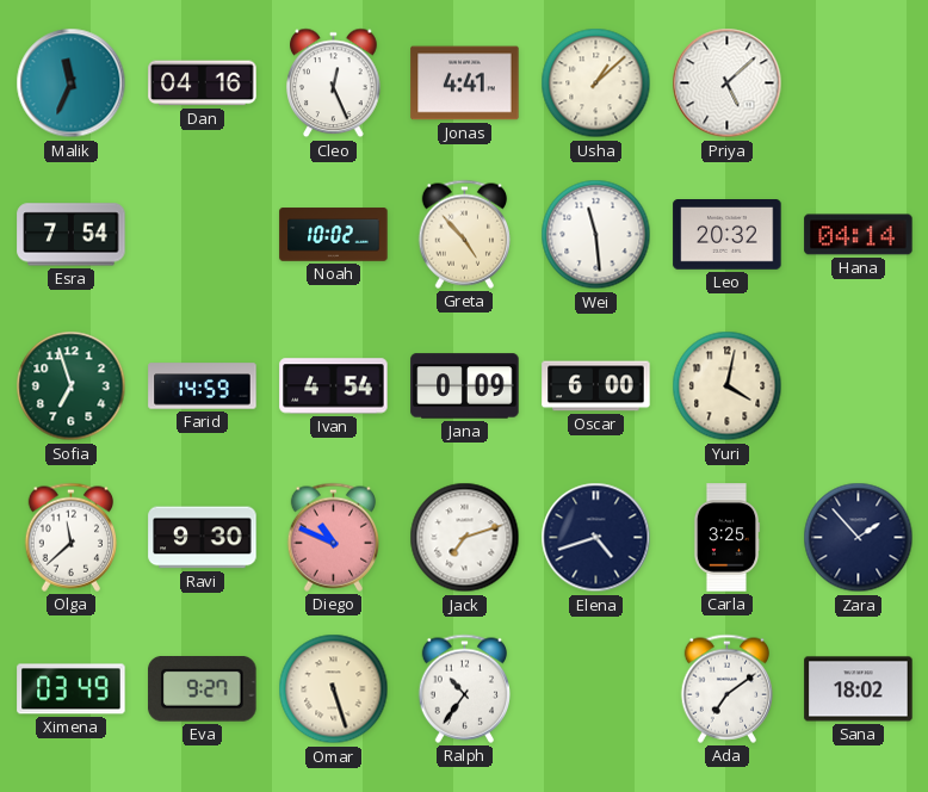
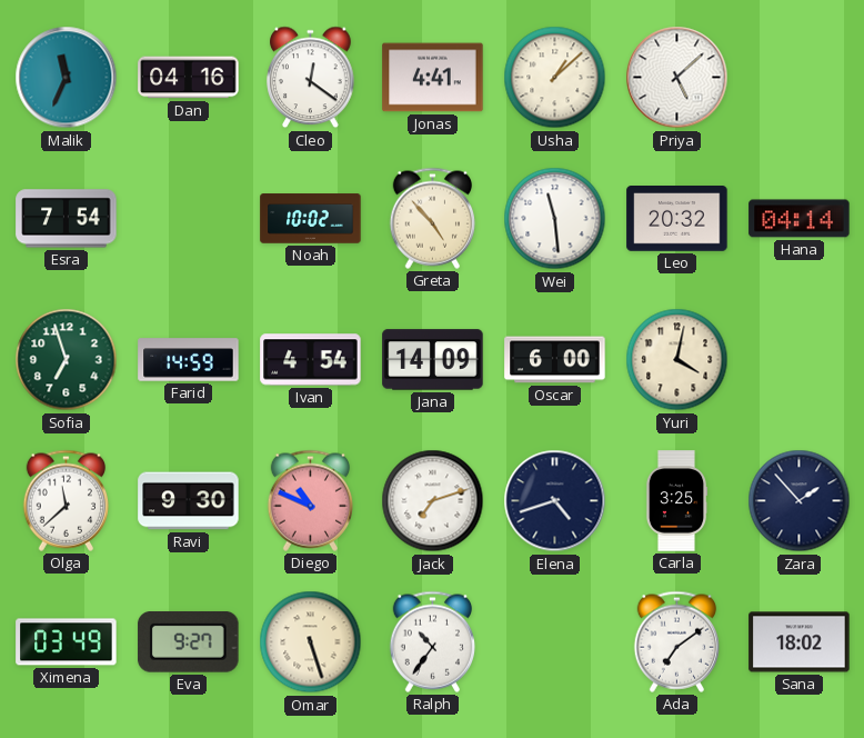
Cleo: 12:26 -> 12:21
Jana: 0:09 -> 14:09
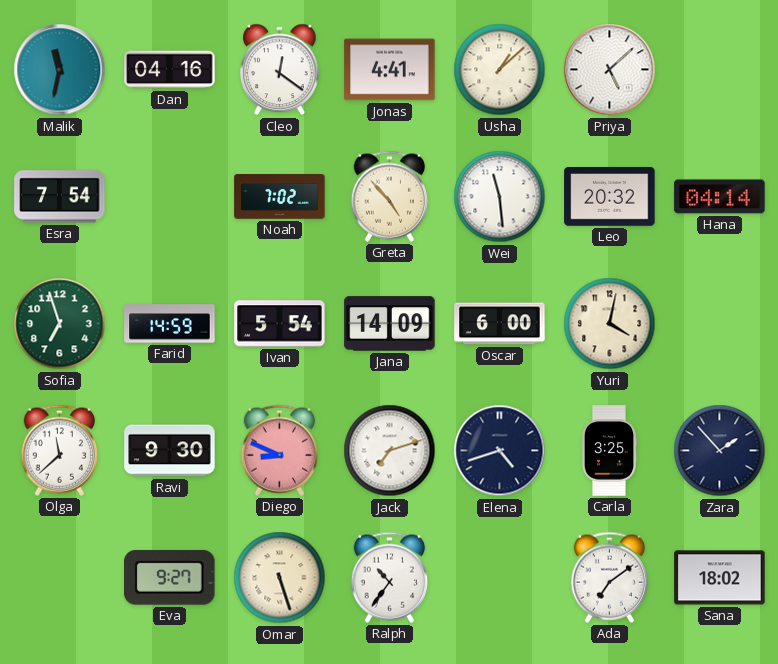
Malik: 11:34 -> 11:32
Noah: 10:02 -> 7:02
Ivan: 4:54 -> 5:54
Diego: 10:49 -> 8:49
Ximena: 03:49 -> none
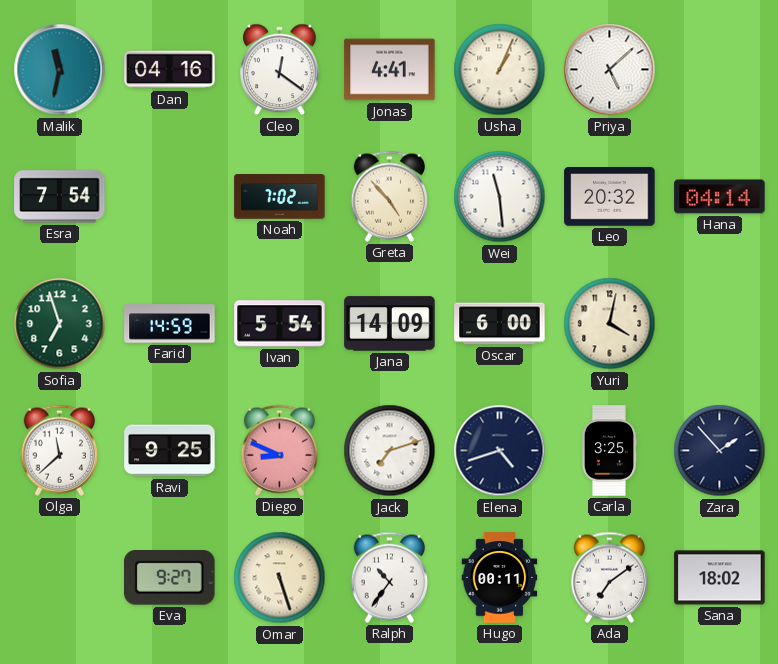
Usha: 1:08 -> 1:04
Ravi: 9:30 -> 9:25
Hugo: none -> 00:11
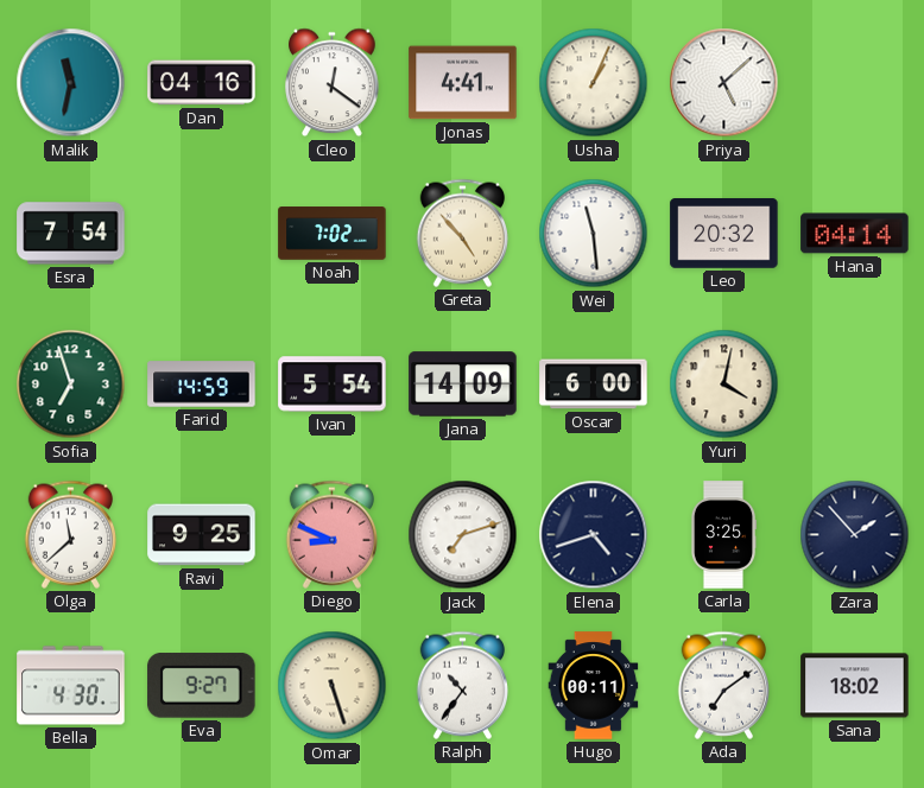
Bella: none -> 4:30
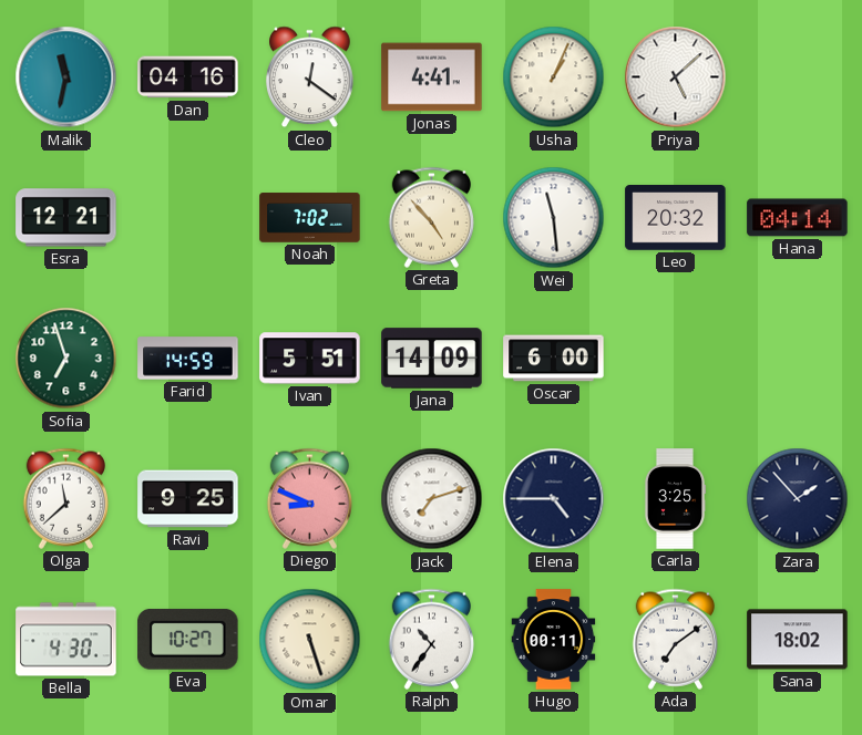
Esra: 7:54 -> 12:21
Ivan: 5:54 -> 5:51
Yuri: 4:02 -> none
Elena: 4:42 -> 4:45
Eva: 9:27 -> 10:27
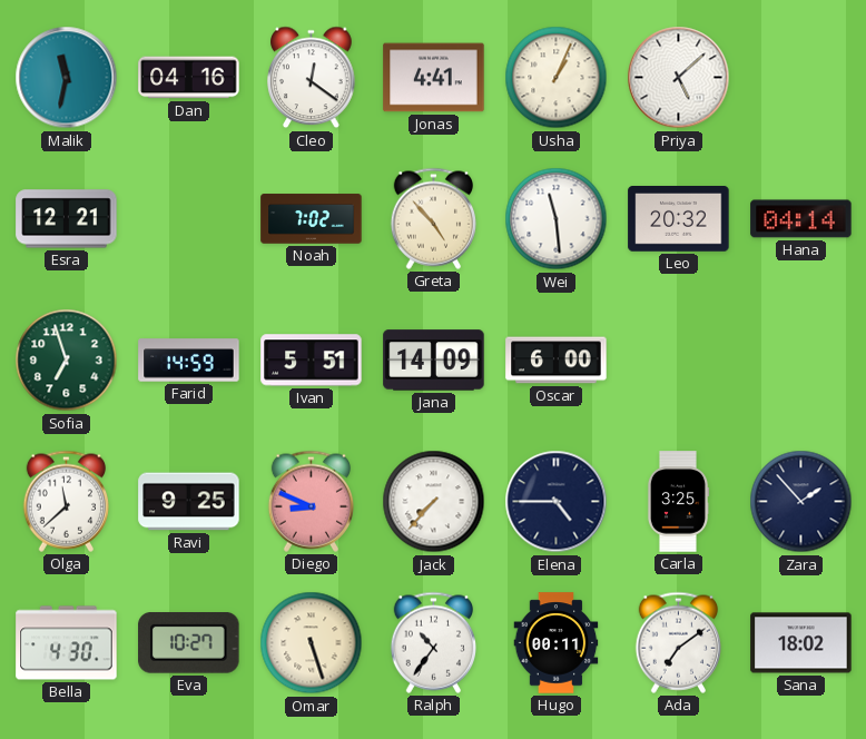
Jack: 7:12 -> 7:37
